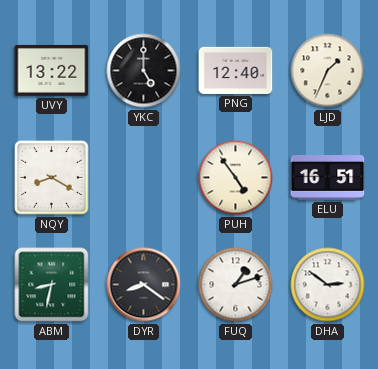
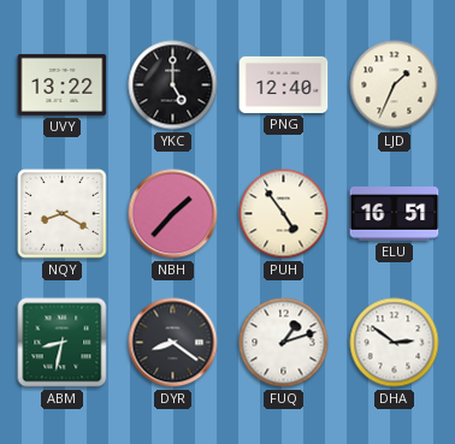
NBH: none -> 1:37
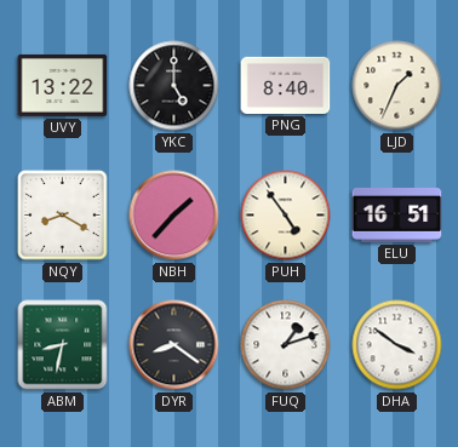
PNG: 12:40 -> 8:40
DHA: 2:51 -> 3:51
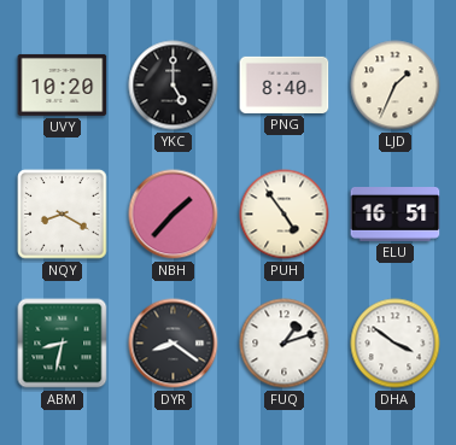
UVY: 13:22 -> 10:20
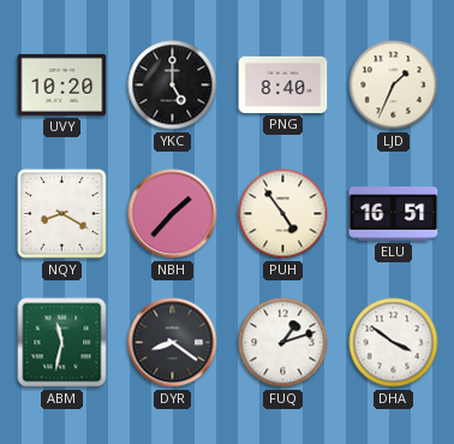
ABM: 8:32 -> 11:32
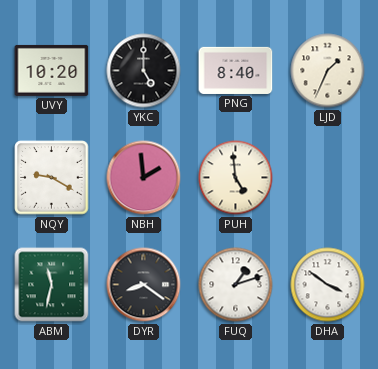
NQY: 8:20 -> 9:20
NBH: 1:37 -> 1:59
PUH: 4:54 -> 4:59
ELU: 16:51 -> none
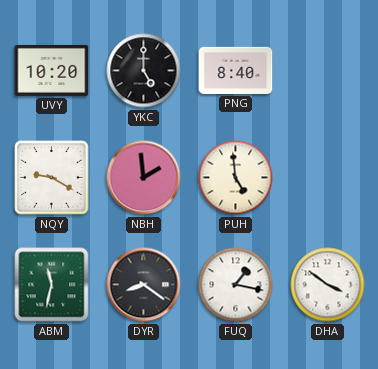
LJD: 1:34 -> none
FUQ: 1:12 -> 1:17
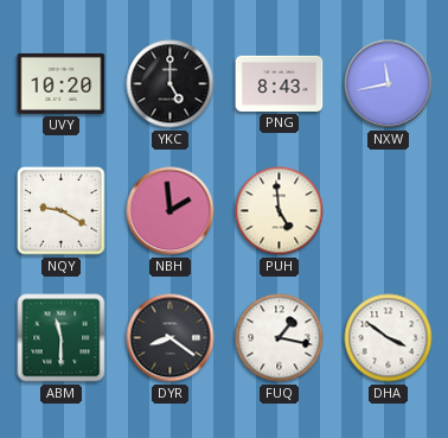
PNG: 8:40 -> 8:43
NXW: none -> 11:43
ABM: 11:32 -> 11:30
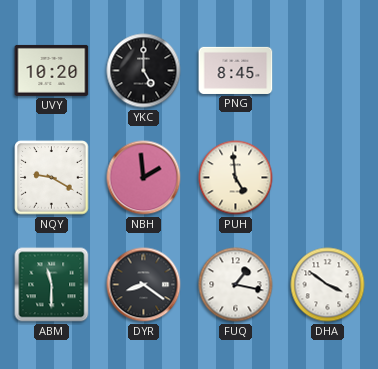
PNG: 8:43 -> 8:45
NXW: 11:43 -> none
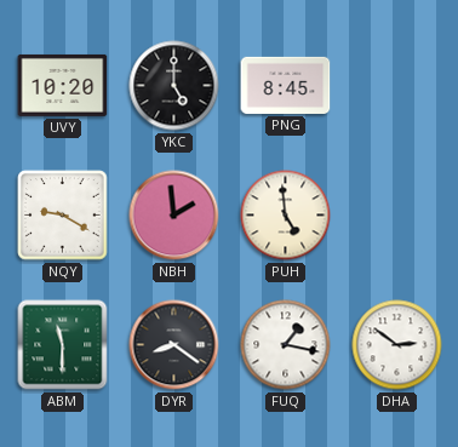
DHA: 3:51 -> 2:51
